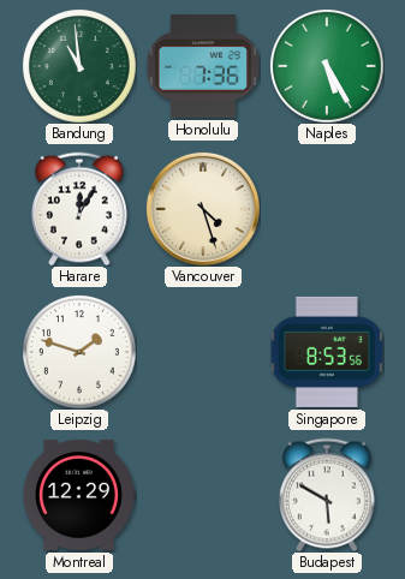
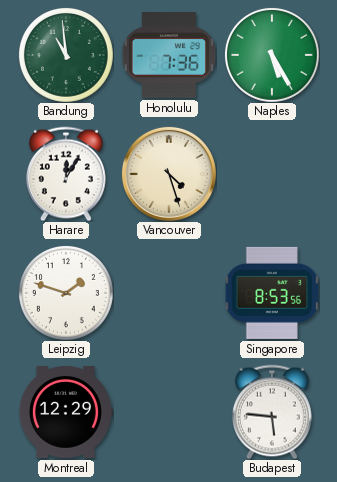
Budapest: 5:50 -> 5:46
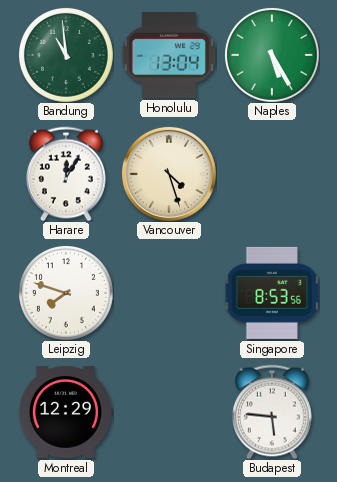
Honolulu: 7:36 -> 13:04
Leipzig: 1:48 -> 7:48
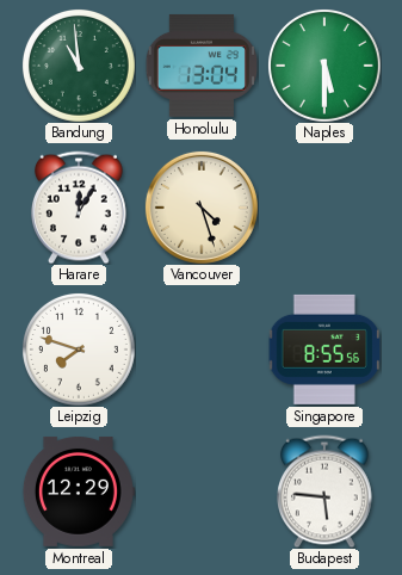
Naples: 5:25 -> 5:30
Singapore: 8:53 -> 8:55
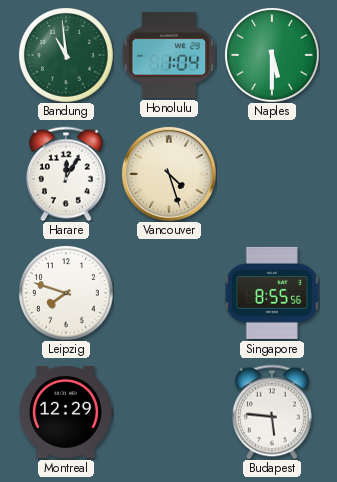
Honolulu: 13:04 -> 1:04
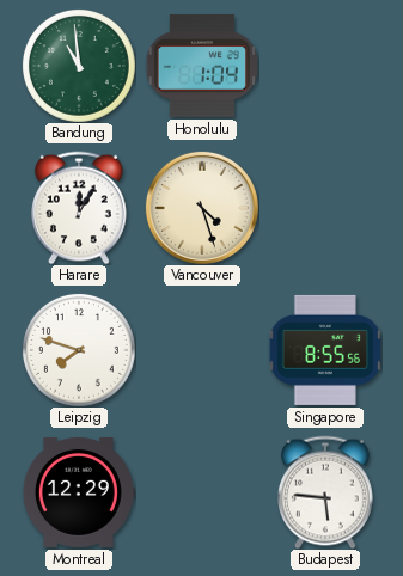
Naples: 5:30 -> none
